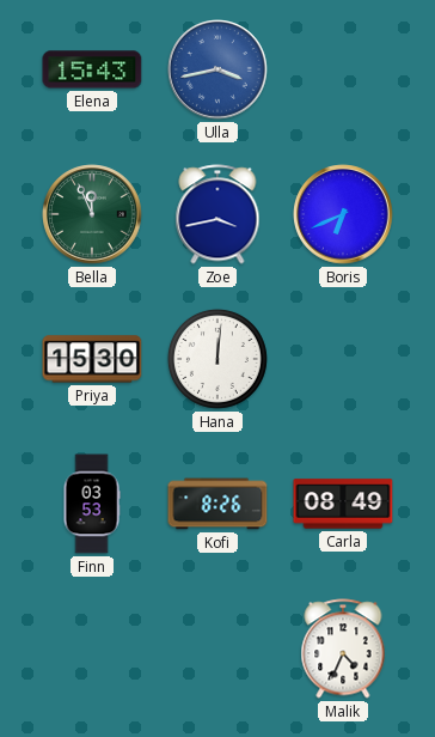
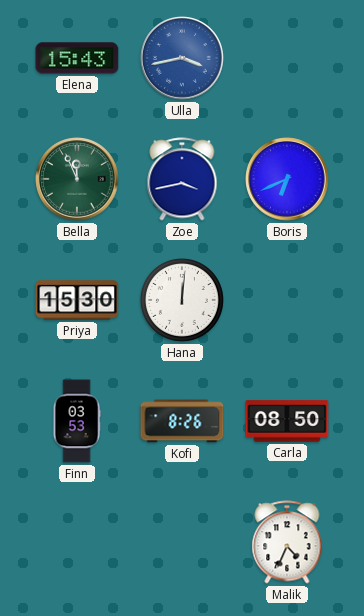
Carla: 08:49 -> 08:50
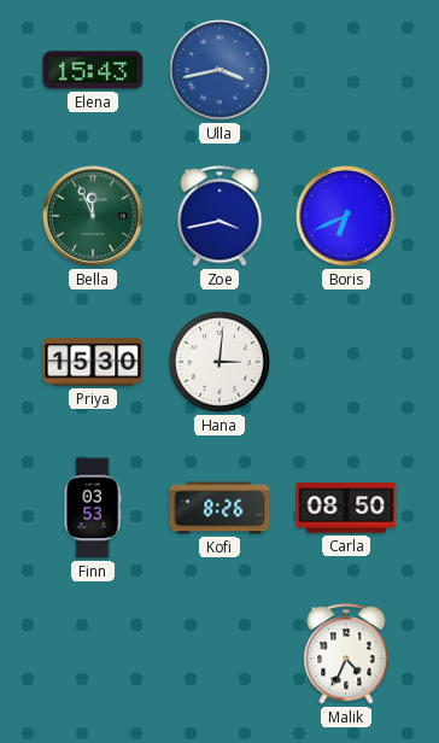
Hana: 12:01 -> 3:01
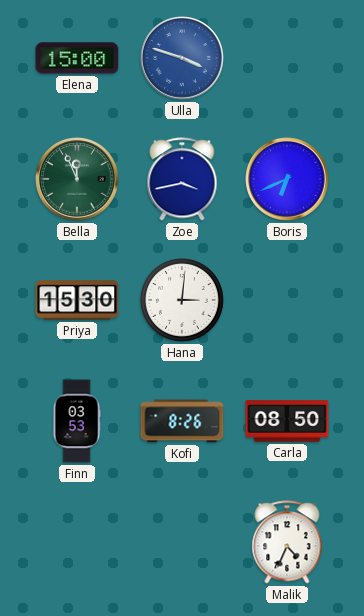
Elena: 15:43 -> 15:00
Ulla: 3:43 -> 3:48
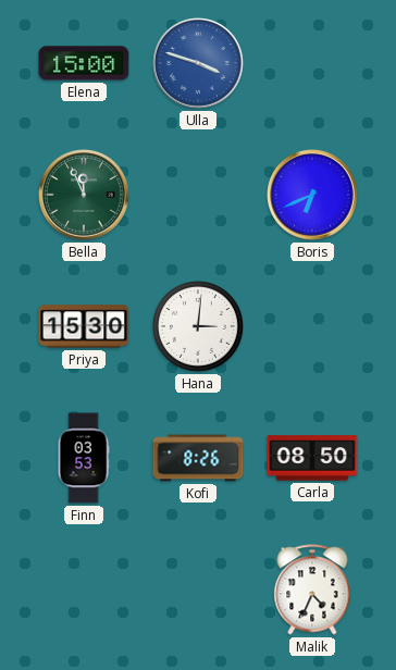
Zoe: 3:43 -> none
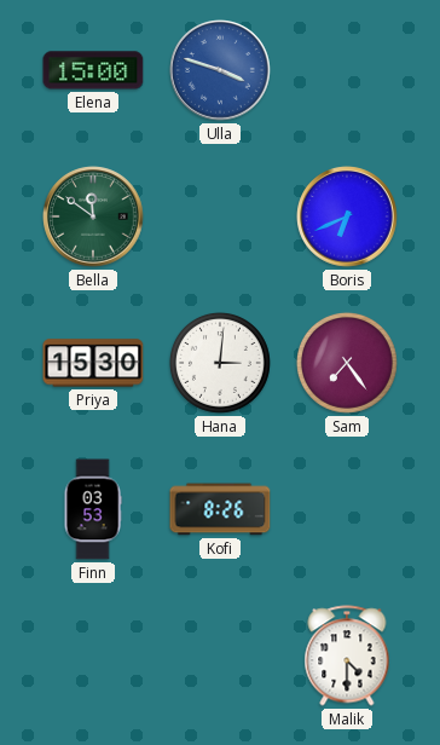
Bella: 11:56 -> 11:51
Sam: none -> 7:24
Carla: 08:50 -> none
Malik: 4:34 -> 4:30
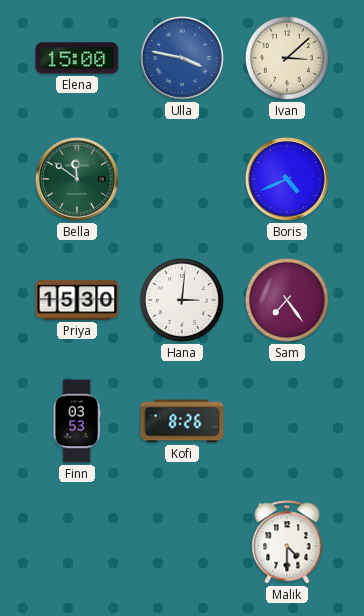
Ulla: 3:48 -> 3:47
Ivan: none -> 3:08
Boris: 6:41 -> 4:41
